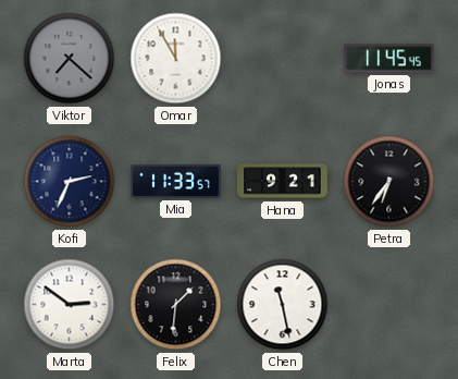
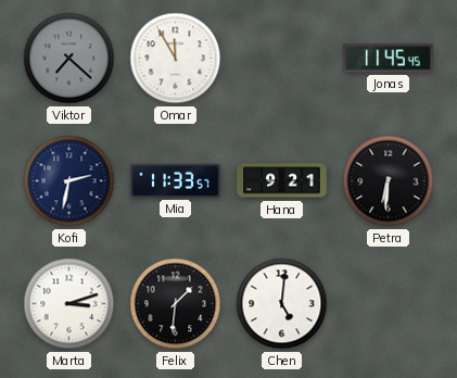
Kofi: 2:34 -> 2:32
Petra: 6:36 -> 6:31
Marta: 2:51 -> 3:12
Chen: 11:28 -> 5:01
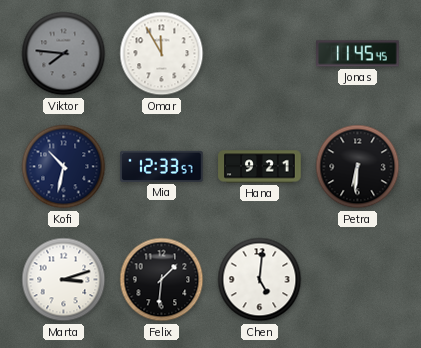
Viktor: 7:22 -> 7:46
Kofi: 2:32 -> 10:32
Mia: 11:33 -> 12:33
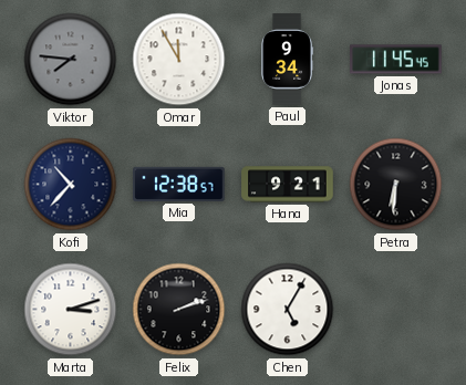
Paul: none -> 9:34
Kofi: 10:32 -> 10:37
Mia: 12:33 -> 12:38
Felix: 1:31 -> 2:12
Chen: 5:01 -> 5:05
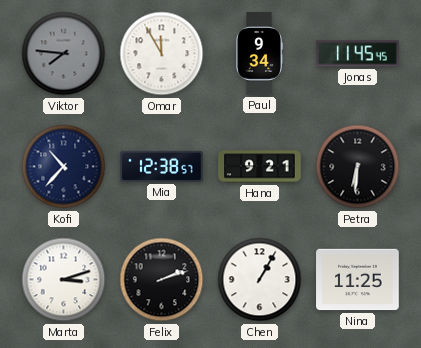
Chen: 5:05 -> 1:05
Nina: none -> 11:25
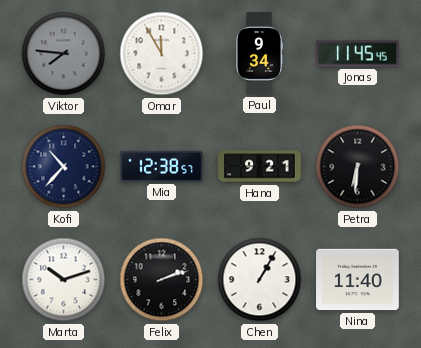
Marta: 3:12 -> 10:12
Nina: 11:25 -> 11:40
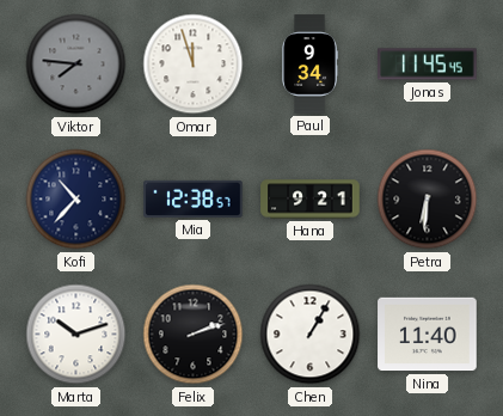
Omar: 11:55 -> 11:57
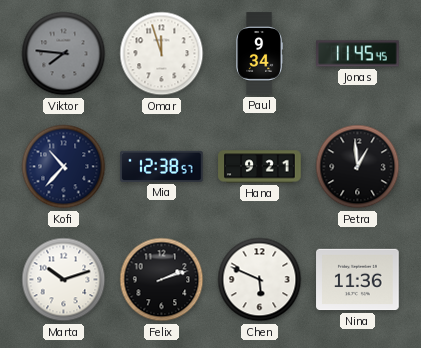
Petra: 6:31 -> 12:59
Chen: 1:05 -> 5:49
Nina: 11:40 -> 11:36
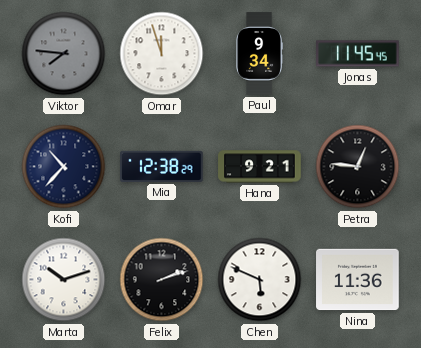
Mia: 12:38:57 -> 12:38:29
Petra: 12:59 -> 12:46
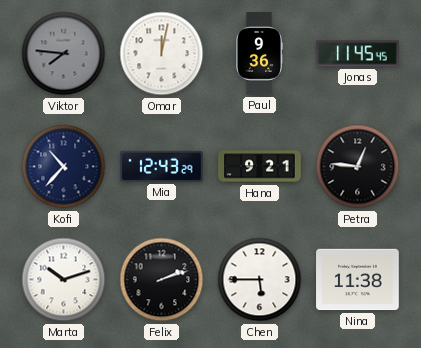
Omar: 11:57 -> 12:02
Paul: 9:34 -> 9:36
Mia: 12:38 -> 12:43
Chen: 5:49 -> 5:45
Nina: 11:36 -> 11:38
